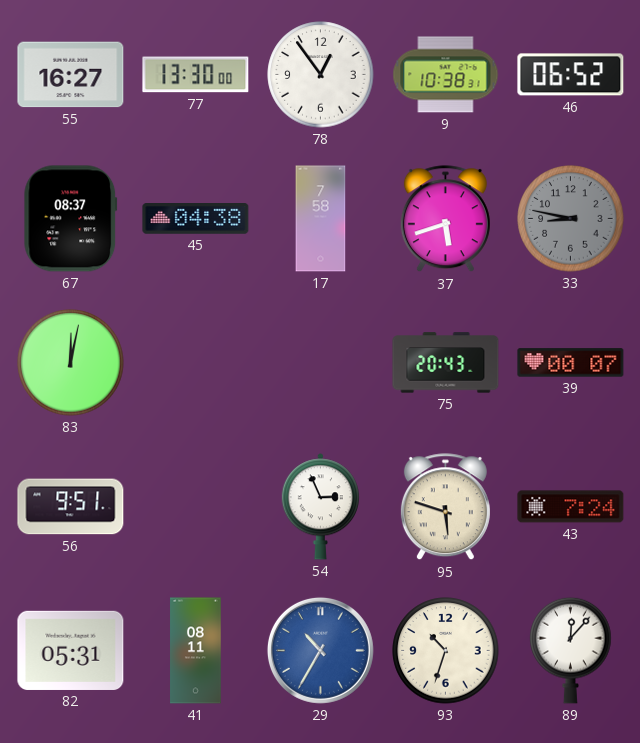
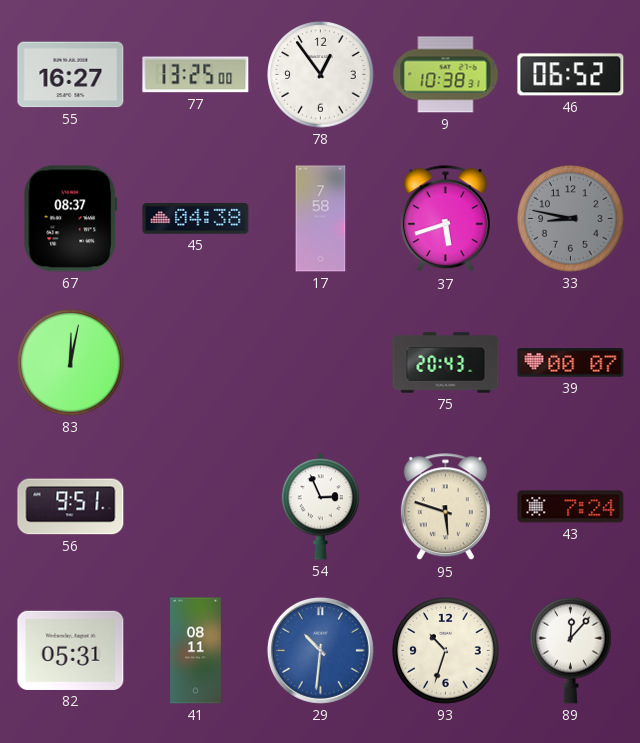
77: 13:30 -> 13:25
29: 10:35 -> 10:31
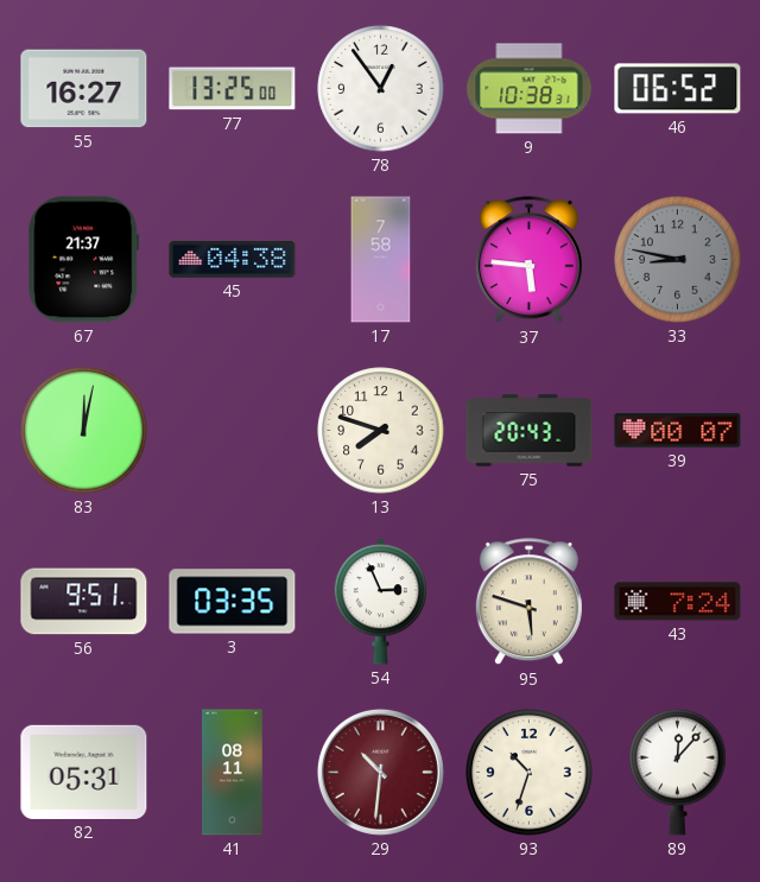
67: 08:37 -> 21:37
37: 5:42 -> 5:46
13: none -> 7:48
3: none -> 03:35
29 dial: blue -> burgundy
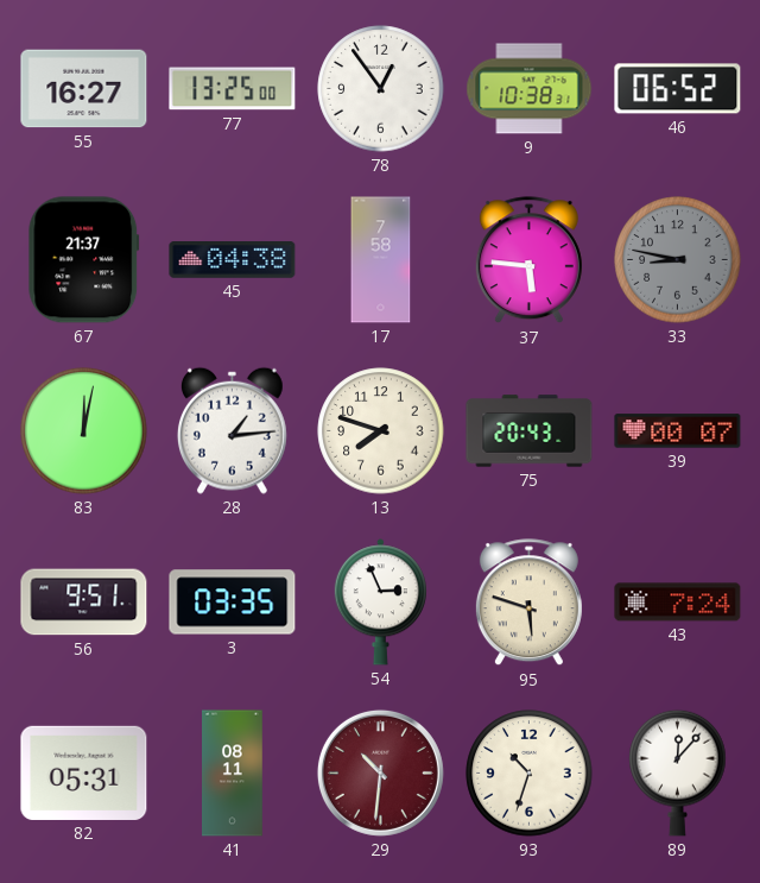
28: none -> 1:14
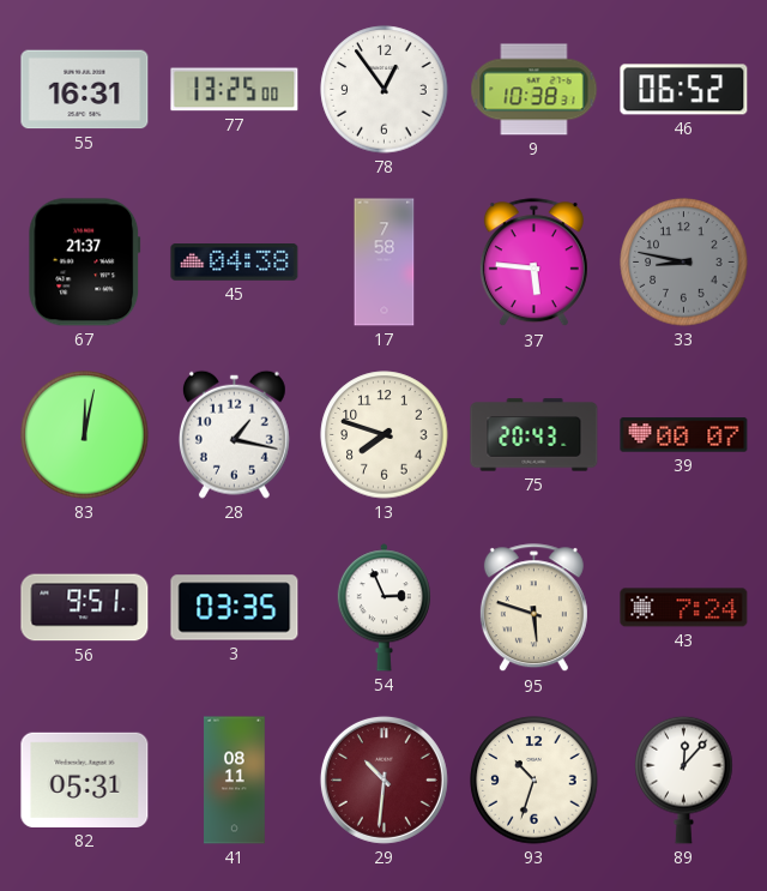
55: 16:27 -> 16:31
28: 1:14 -> 1:17
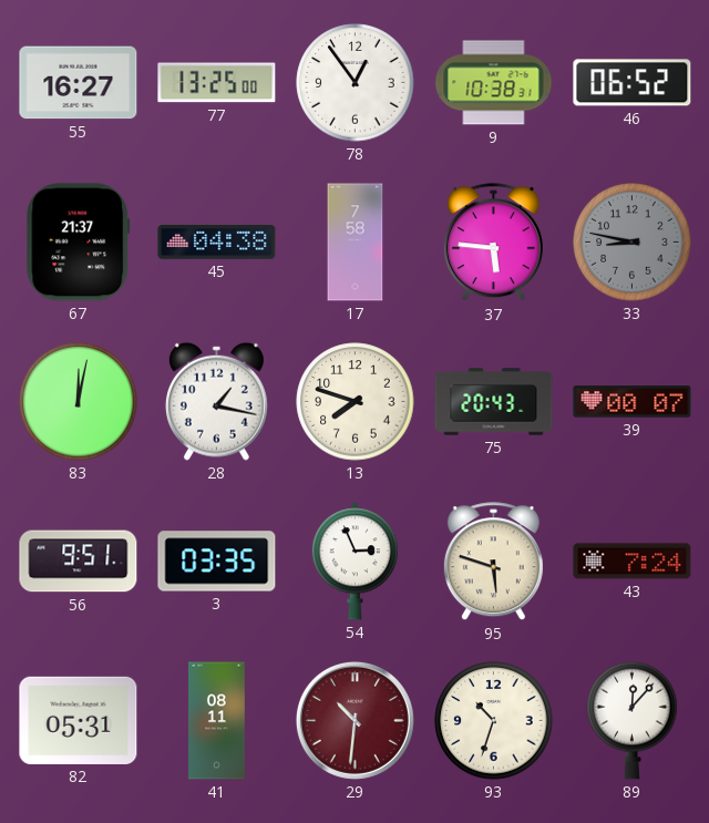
55: 16:31 -> 16:27
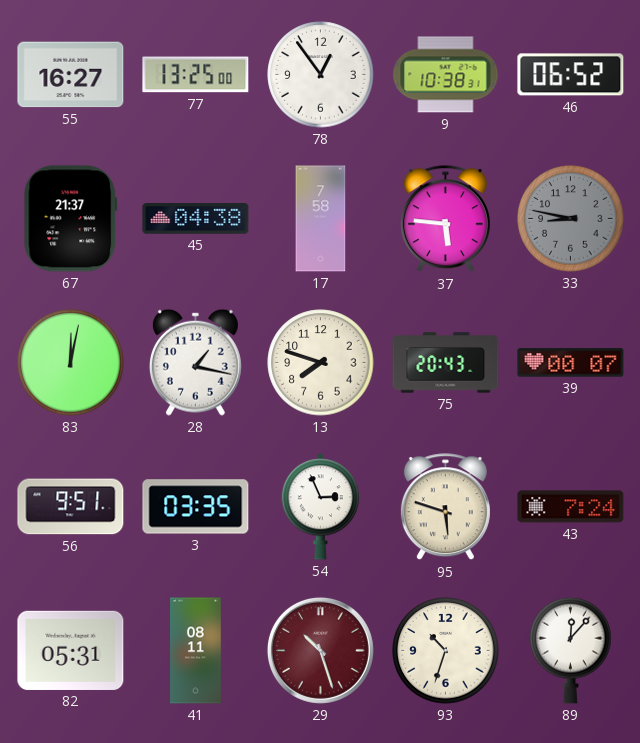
29: 10:31 -> 10:27
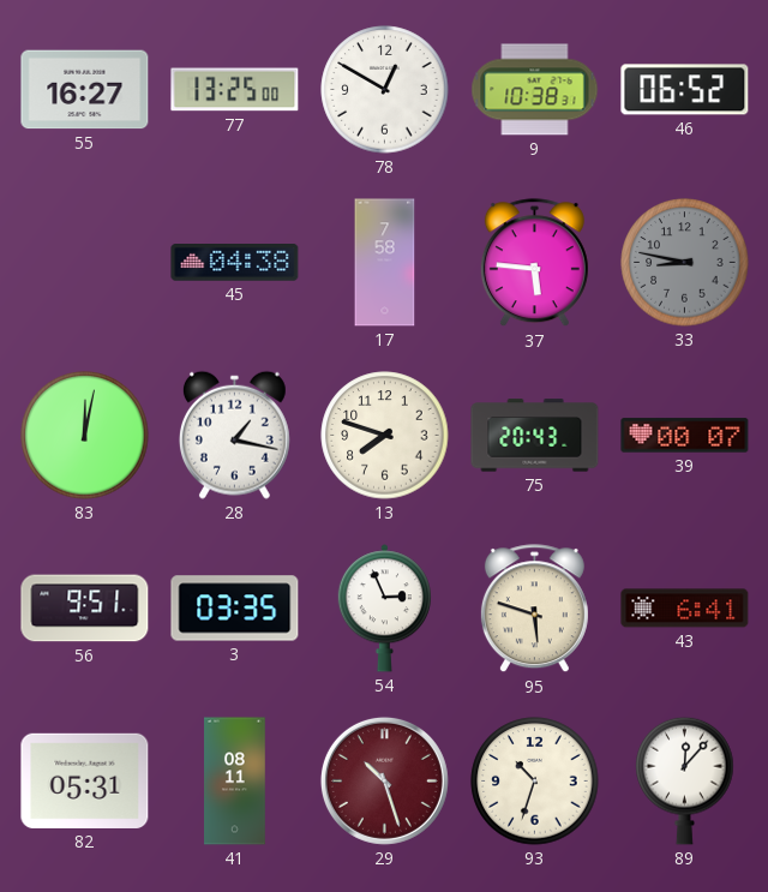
78: 12:54 -> 12:50
67: 21:37 -> none
43: 7:24 -> 6:41
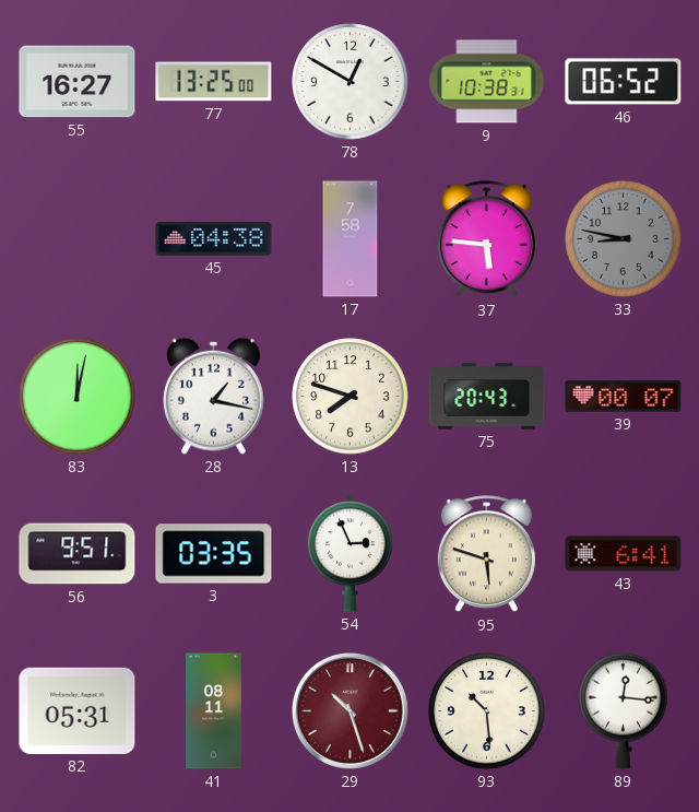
93: 10:33 -> 10:29
89: 12:07 -> 12:16
